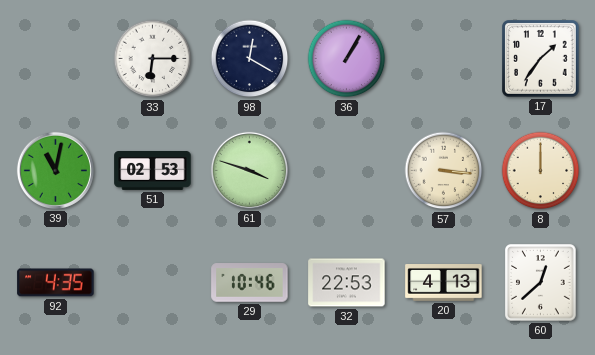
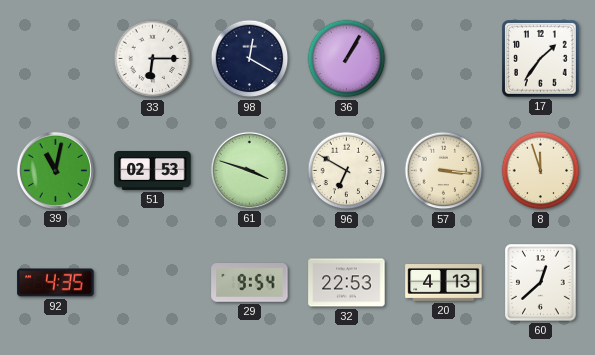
96: none -> 6:50
8: 12:00 -> 11:57
29: 10:46 -> 9:54
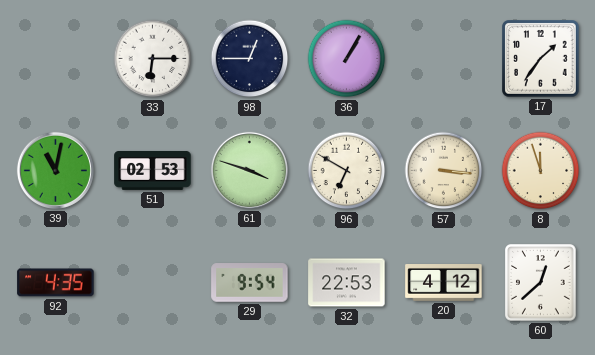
98: 12:20 -> 12:45
20: 4:13 -> 4:12
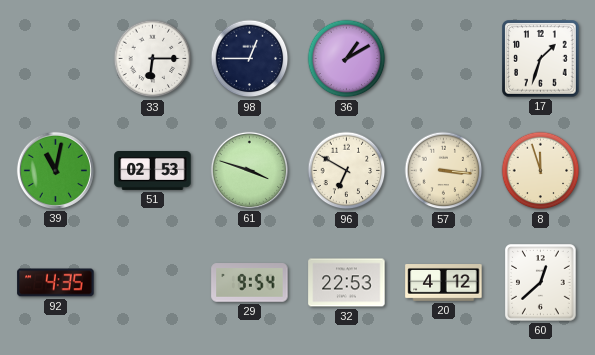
36: 1:05 -> 1:10
17: 1:36 -> 1:33
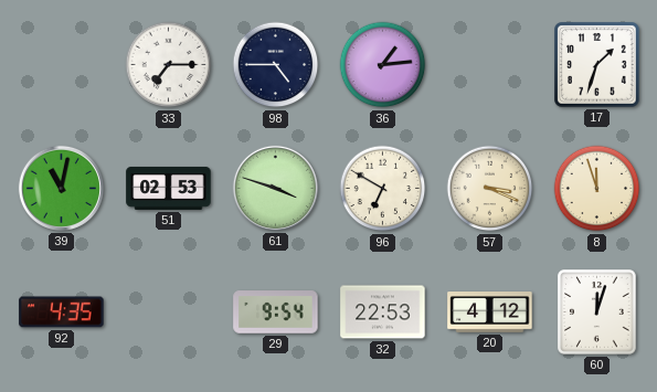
33: 6:15 -> 7:15
98: 12:45 -> 4:45
36: 1:10 -> 1:14
57: 3:16 -> 3:19
60: 12:38 -> 12:03
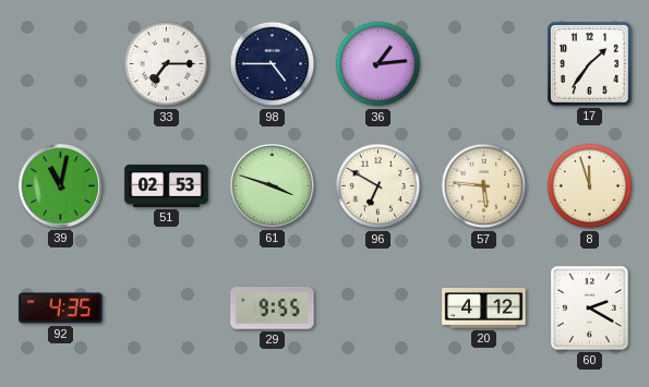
17: 1:33 -> 1:36
57: 3:19 -> 5:46
29: 9:54 -> 9:55
32: 22:53 -> none
60: 12:03 -> 2:20
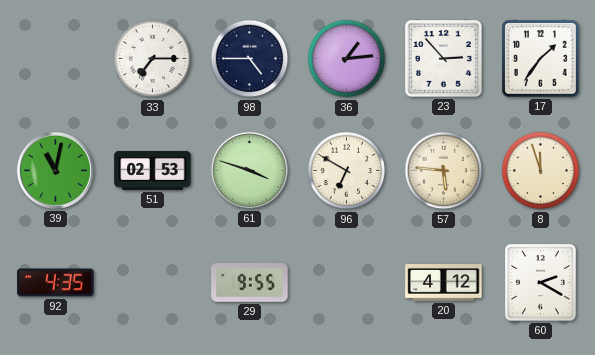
23: none -> 2:53
